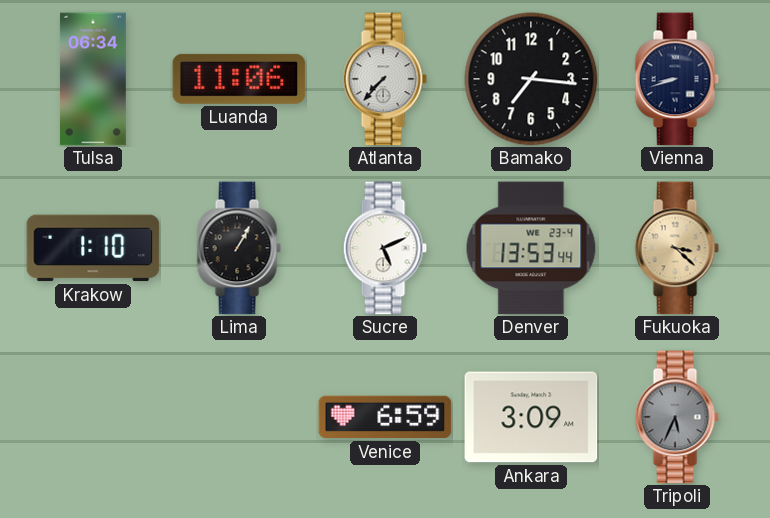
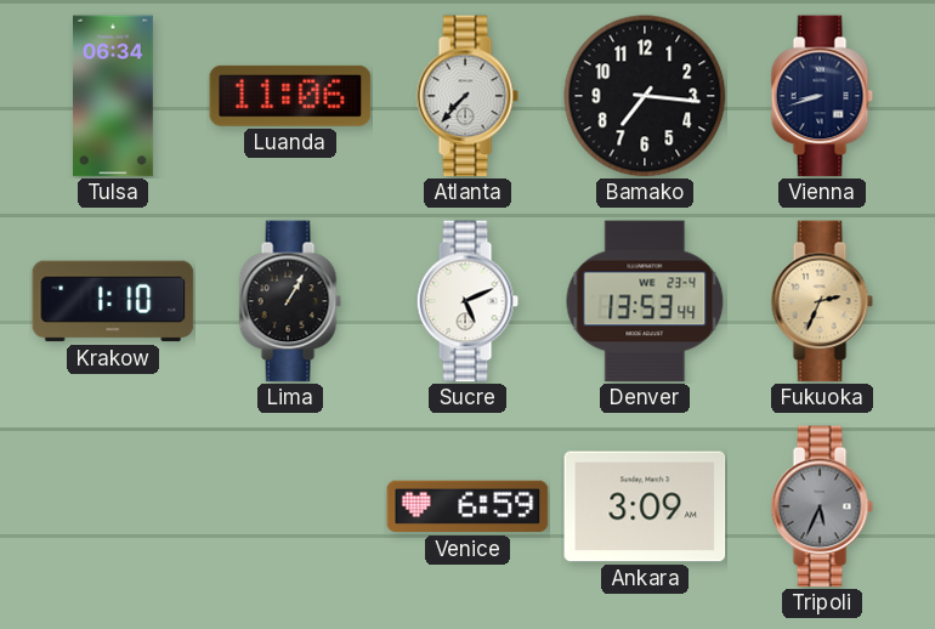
Fukuoka: 3:22 -> 2:34
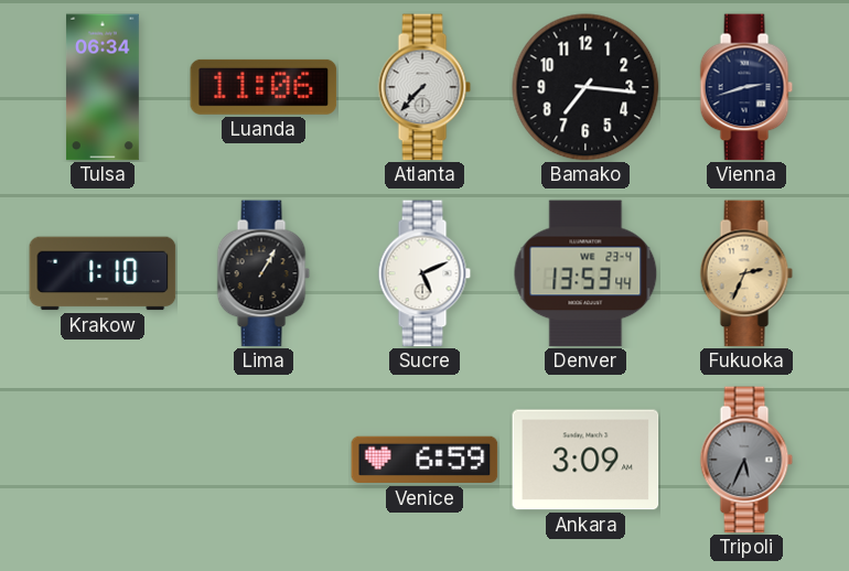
Vienna: 8:42 -> 2:42
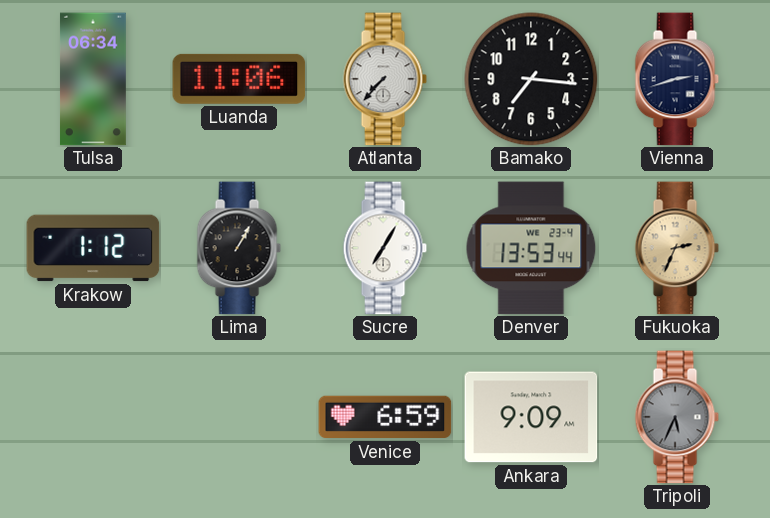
Krakow: 1:10 -> 1:12
Sucre: 5:11 -> 7:05
Ankara: 3:09 -> 9:09
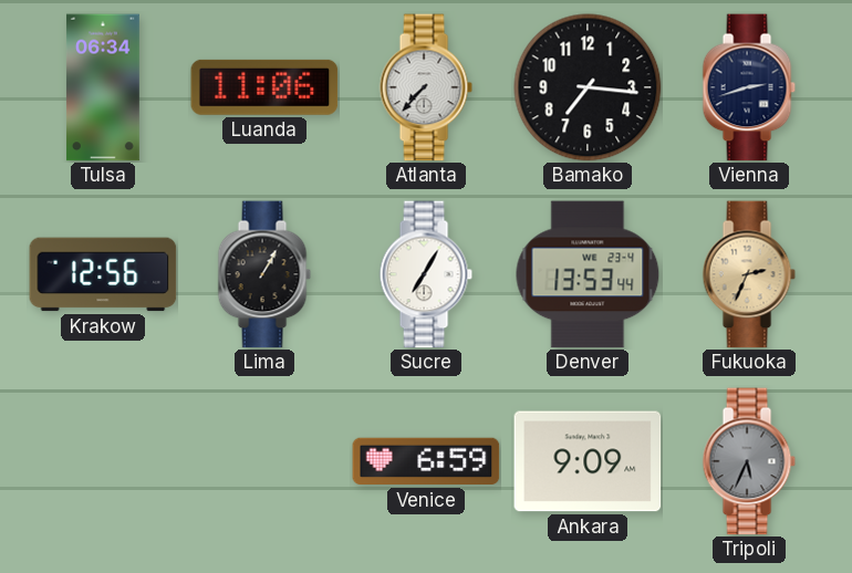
Krakow: 1:12 -> 12:56
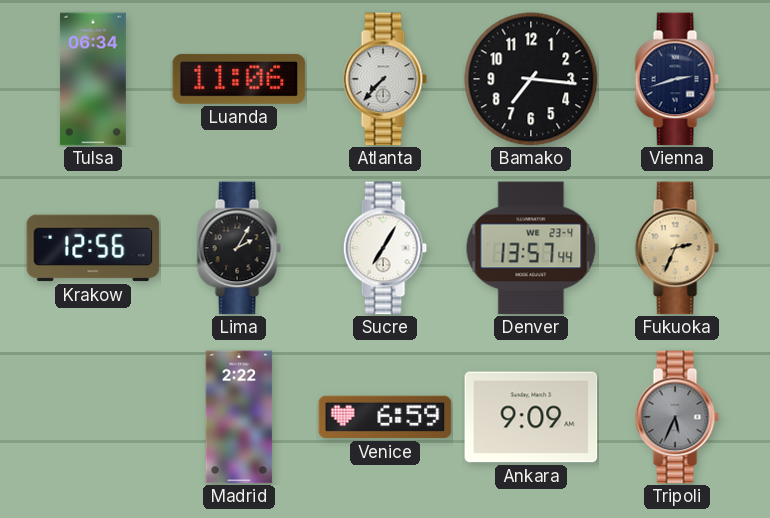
Lima: 1:05 -> 2:05
Denver: 13:53 -> 13:57
Madrid: none -> 2:22
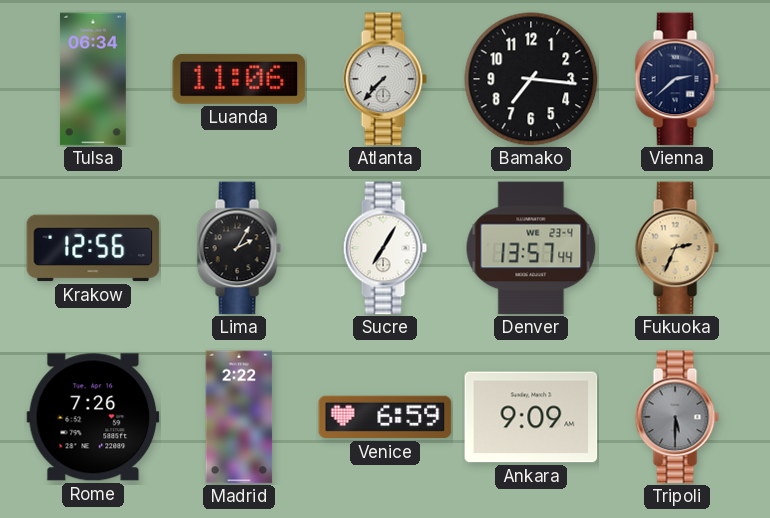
Vienna: 2:42 -> 2:38
Rome: none -> 7:26
Tripoli: 5:34 -> 5:30
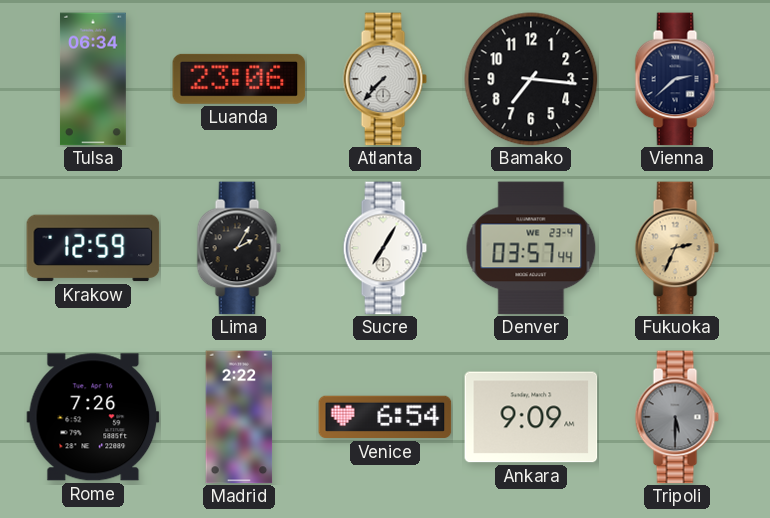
Luanda: 11:06 -> 23:06
Krakow: 12:56 -> 12:59
Denver: 13:57 -> 03:57
Venice: 6:59 -> 6:54
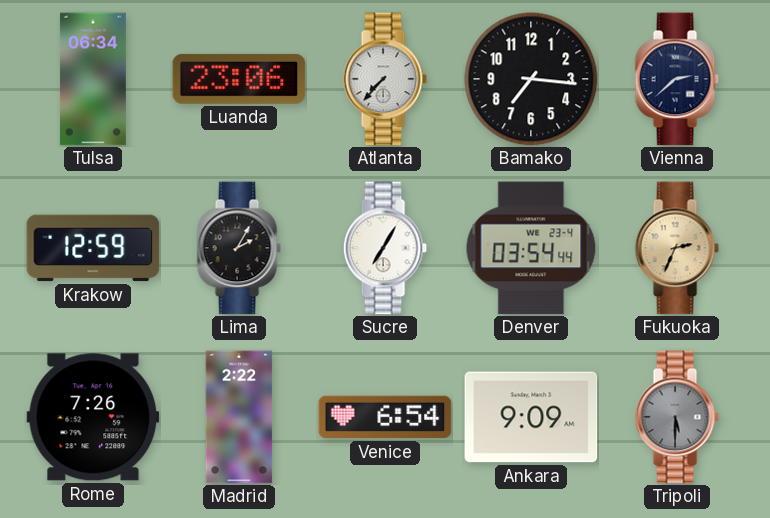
Denver: 03:57 -> 03:54
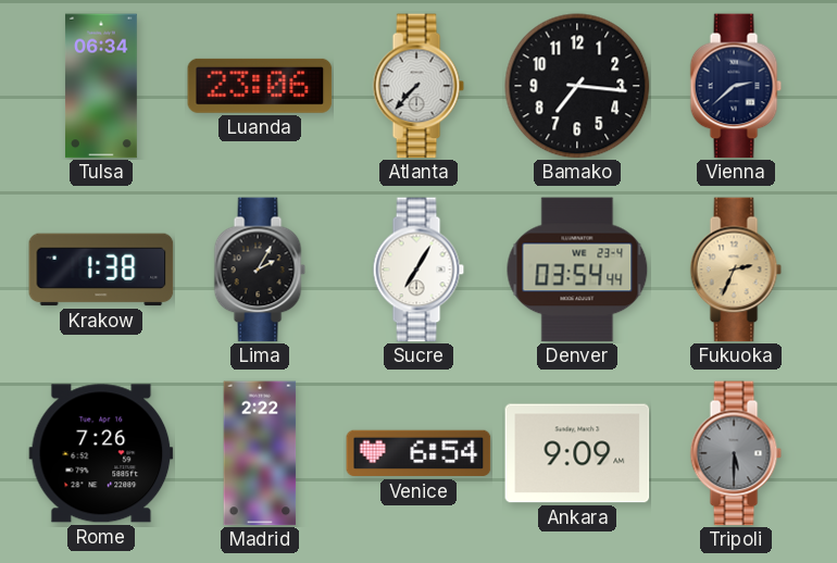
Krakow: 12:59 -> 1:38
